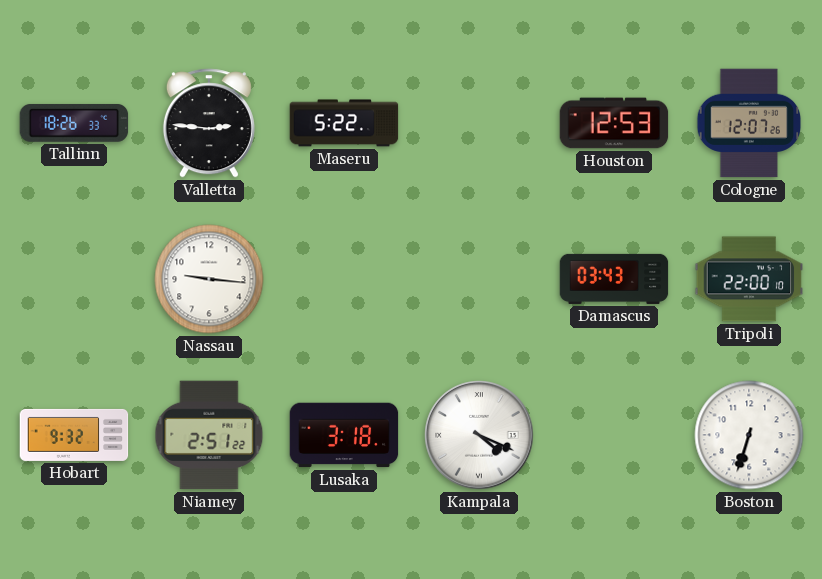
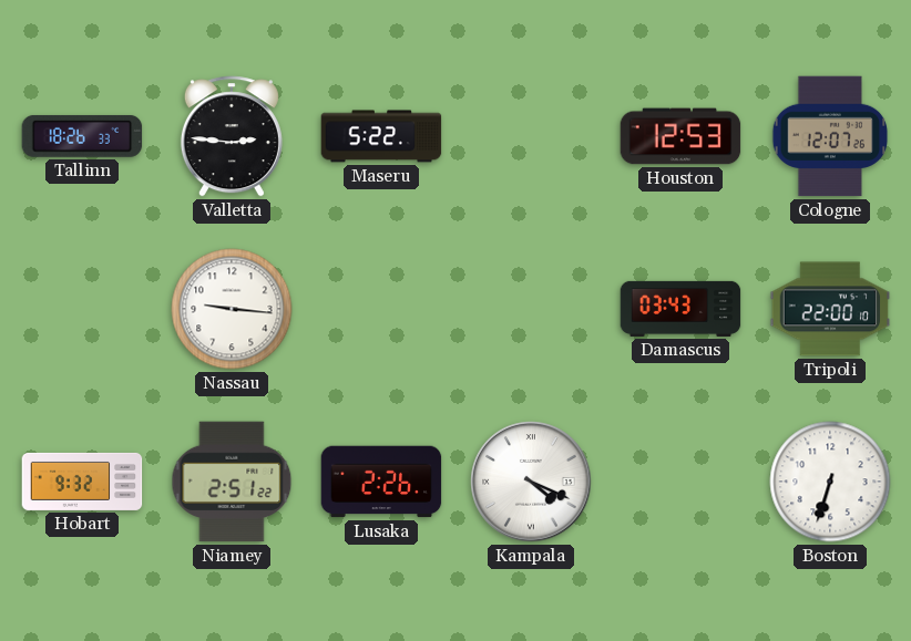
Lusaka: 3:18 -> 2:26
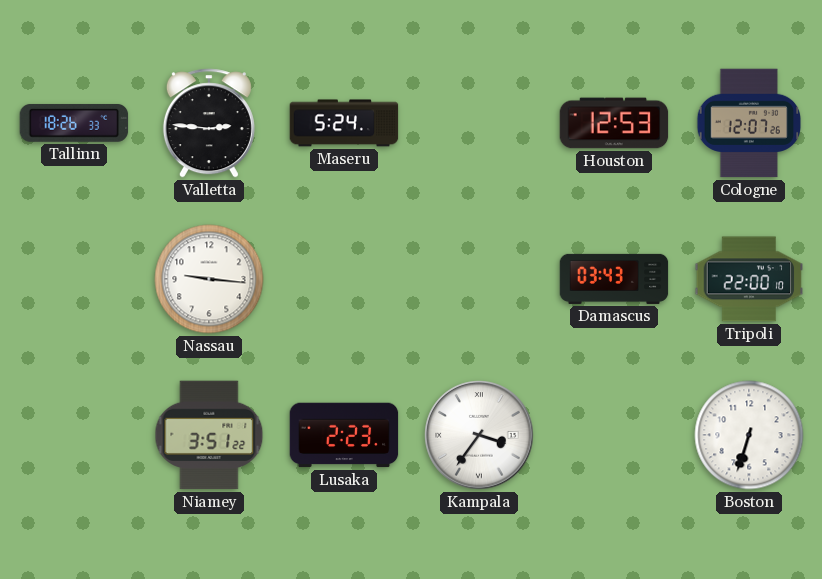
Maseru: 5:22 -> 5:24
Hobart: 9:32 -> none
Niamey: 2:51 -> 3:51
Lusaka: 2:26 -> 2:23
Kampala: 4:19 -> 3:36
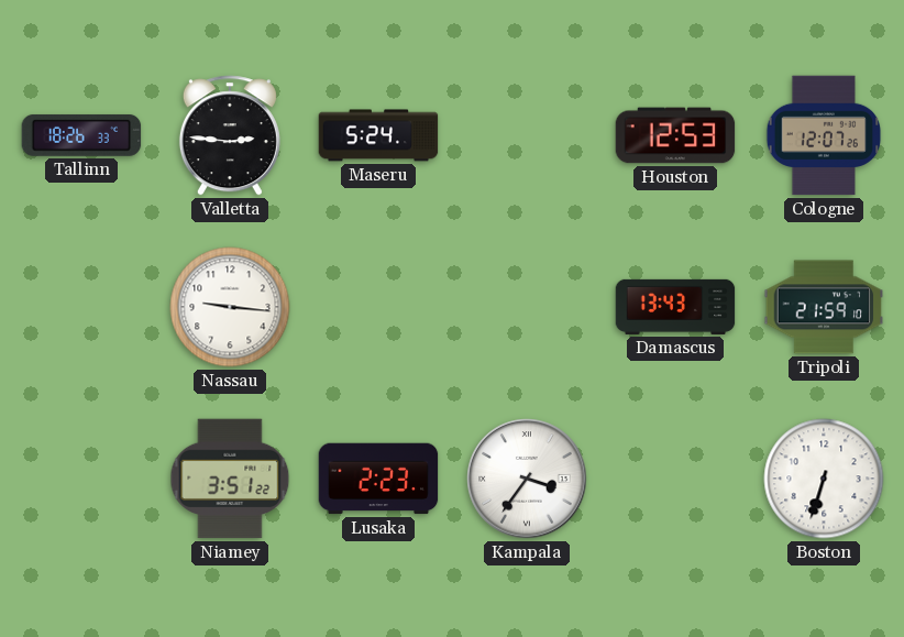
Damascus: 03:43 -> 13:43
Tripoli: 22:00 -> 21:59
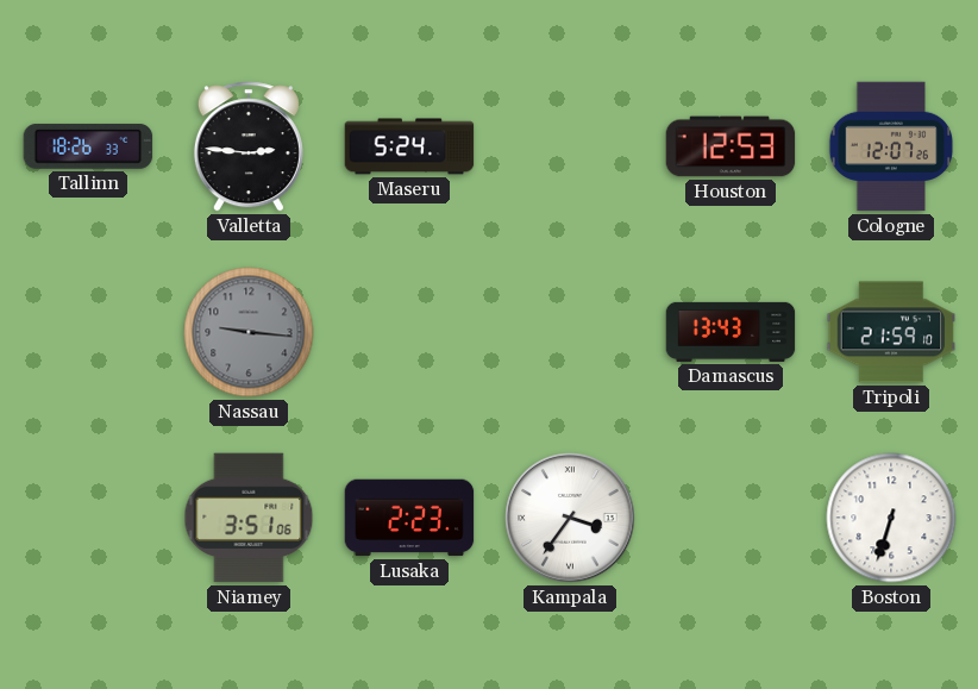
Nassau dial: white -> grey
Niamey: 3:51:22 -> 3:51:06
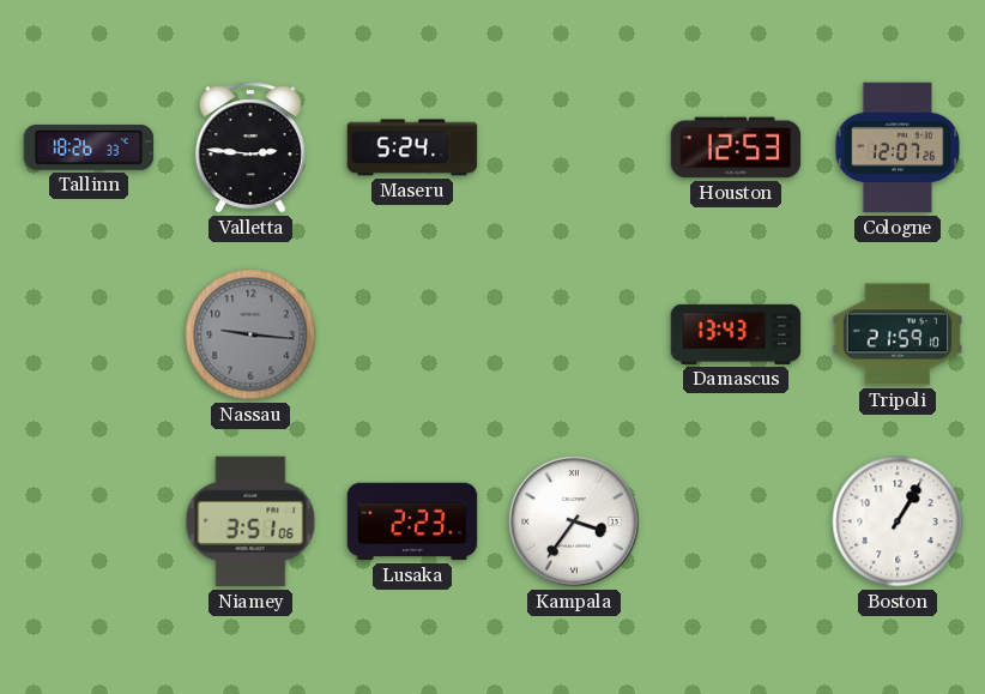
Boston: 6:33 -> 1:05
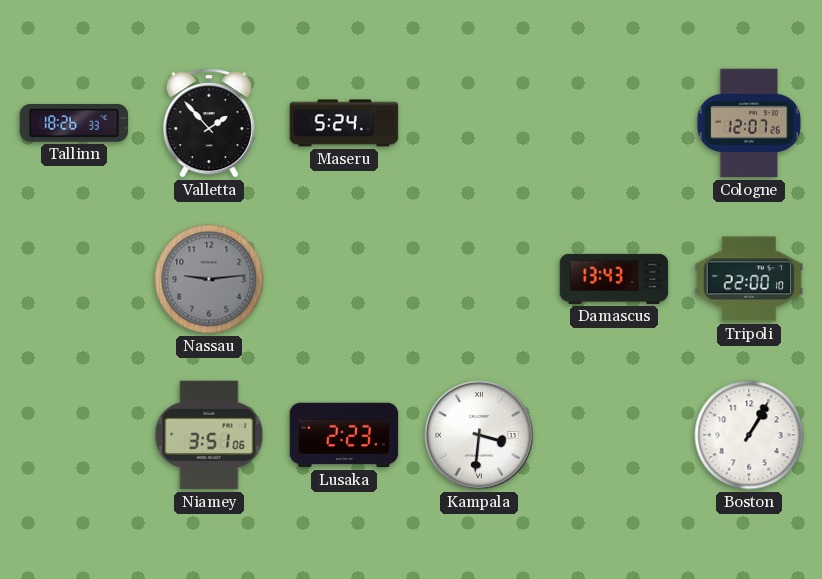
Valletta: 2:46 -> 1:53
Houston: 12:53 -> none
Nassau: 9:16 -> 9:14
Tripoli: 21:59 -> 22:00
Kampala: 3:36 -> 3:31
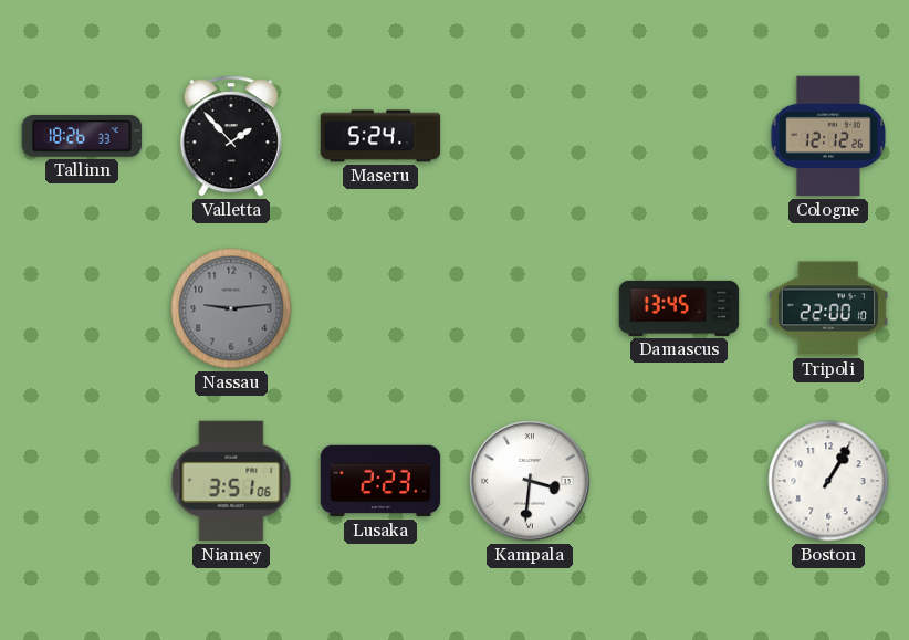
Cologne: 12:07 -> 12:12
Damascus: 13:43 -> 13:45
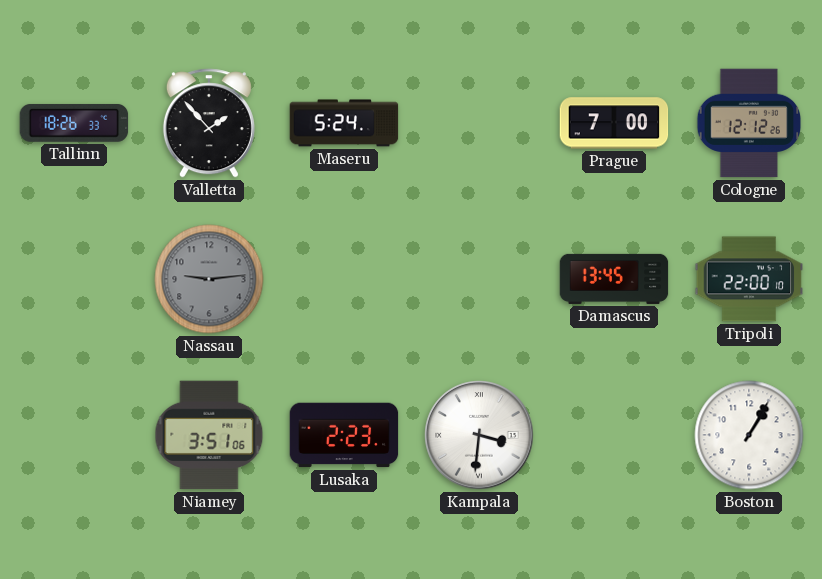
Prague: none -> 7:00
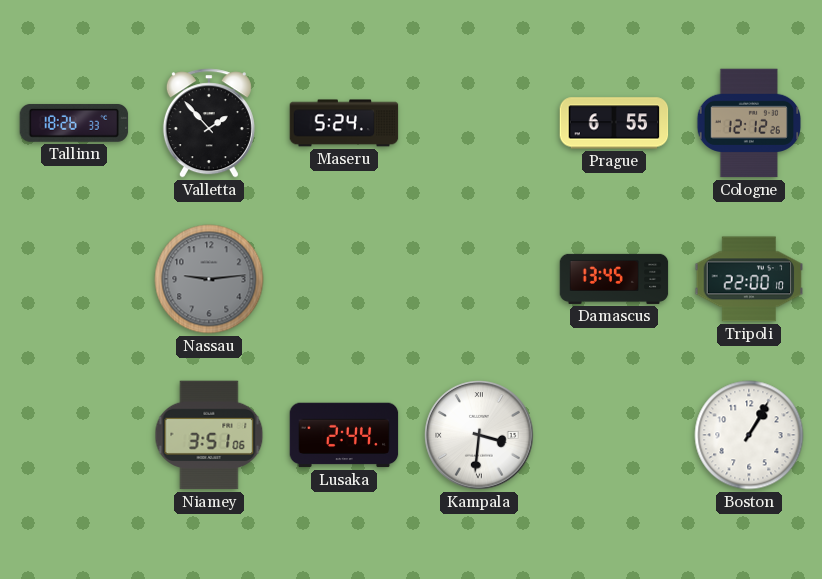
Prague: 7:00 -> 6:55
Lusaka: 2:23 -> 2:44
